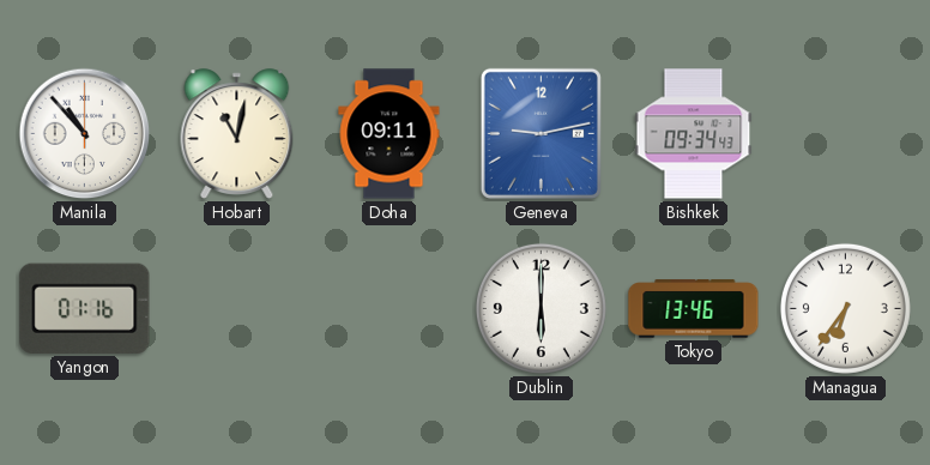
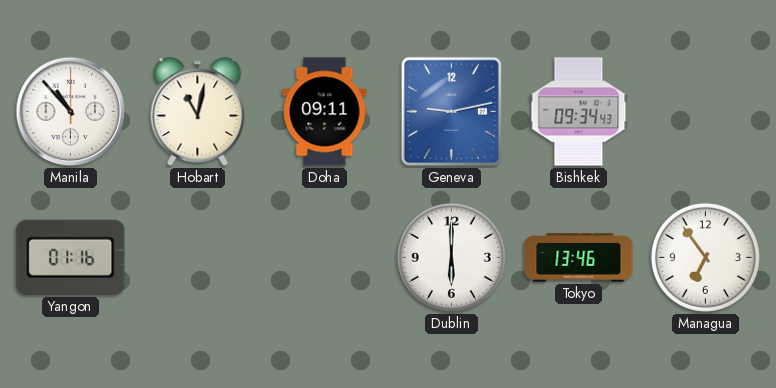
Managua: 6:36 -> 6:54
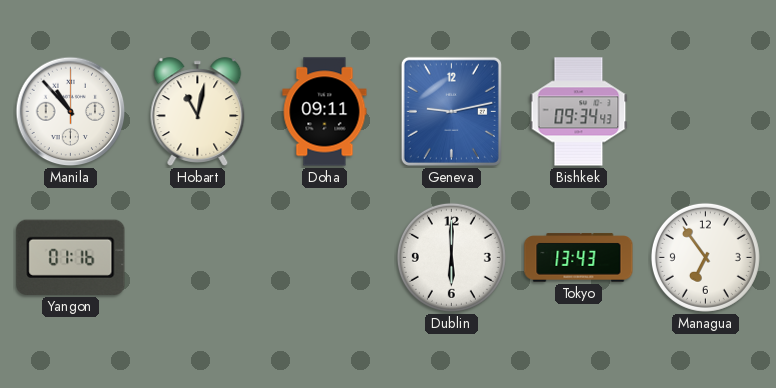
Tokyo: 13:46 -> 13:43
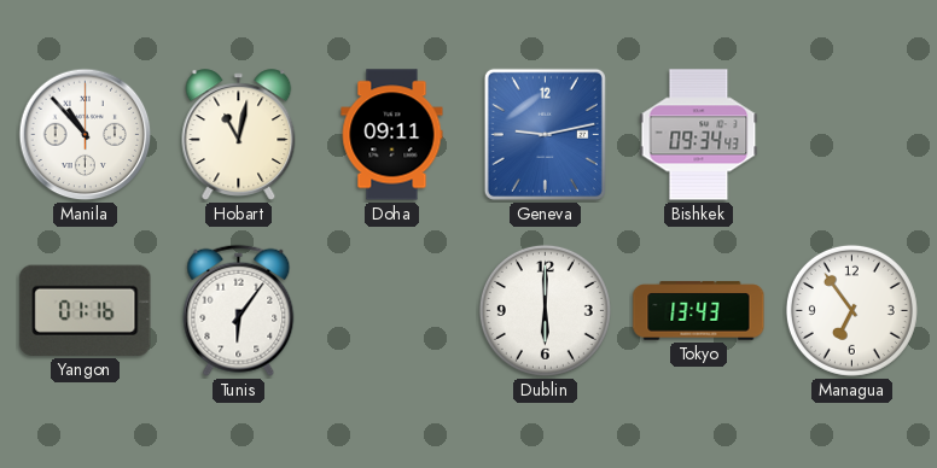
Tunis: none -> 6:06
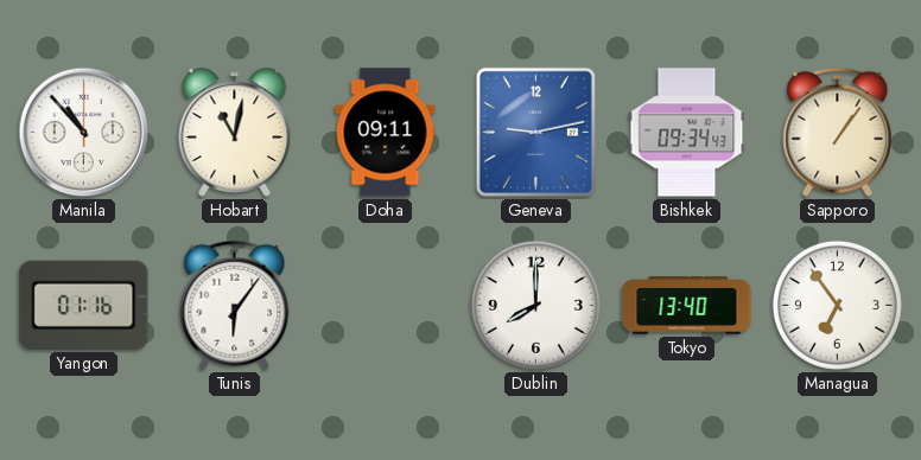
Sapporo: none -> 1:06
Dublin: 6:00 -> 8:00
Tokyo: 13:43 -> 13:40
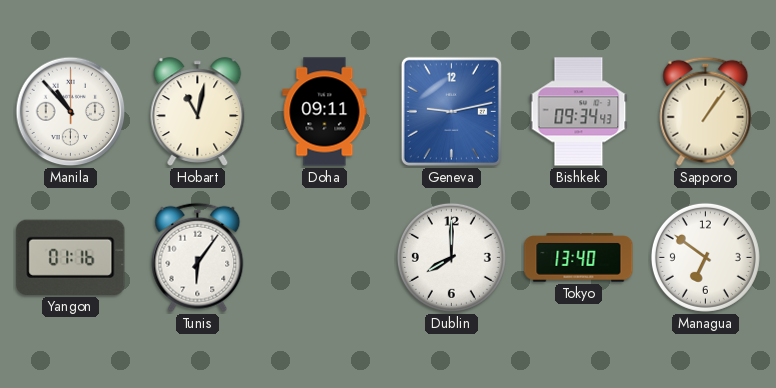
Managua: 6:54 -> 6:51
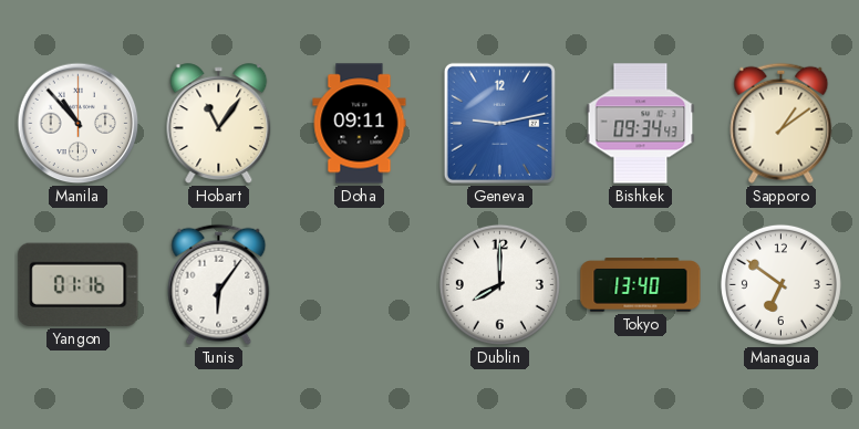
Hobart: 11:02 -> 11:06
Sapporo: 1:06 -> 1:09
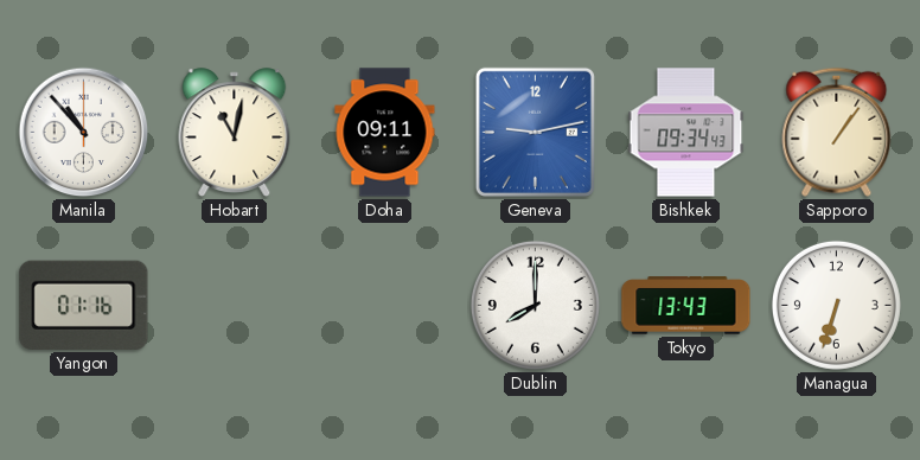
Hobart: 11:06 -> 11:02
Sapporo: 1:09 -> 1:06
Tunis: 6:06 -> none
Tokyo: 13:40 -> 13:43
Managua: 6:51 -> 6:33
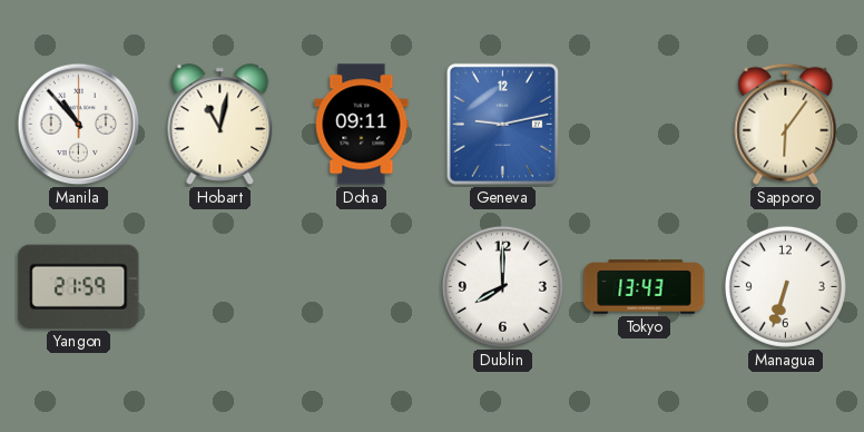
Bishkek: 09:34 -> none
Sapporo: 1:06 -> 6:06
Yangon: 01:16 -> 21:59
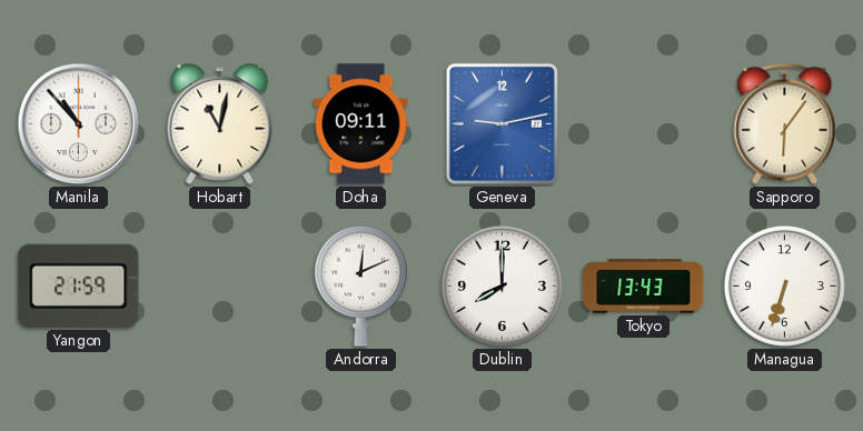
Andorra: none -> 12:11
